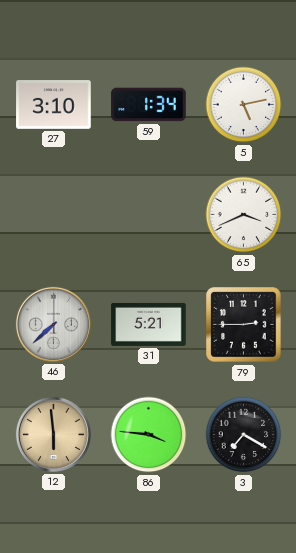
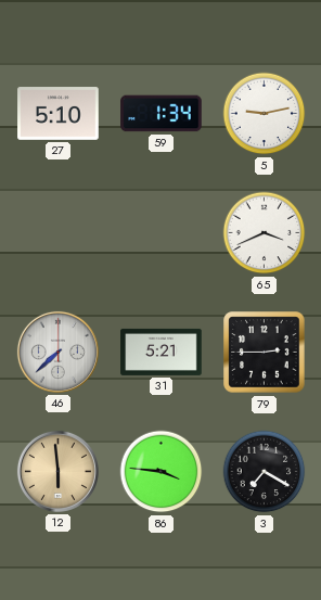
27: 3:10 -> 5:10
5: 5:13 -> 9:13
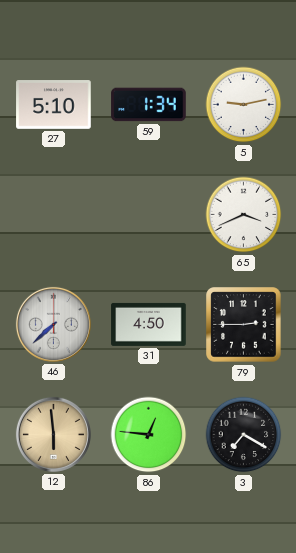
31: 5:21 -> 4:50
86: 3:46 -> 12:46
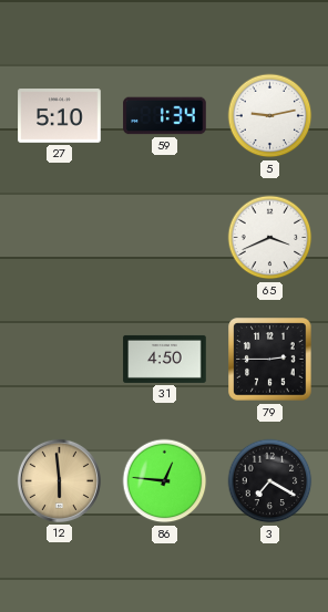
46: 7:38 -> none
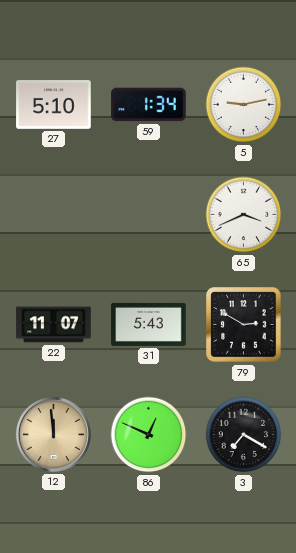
22: none -> 11:07
31: 4:50 -> 5:43
79: 2:45 -> 2:50
12: 5:59 -> 11:59
86: 12:46 -> 12:49
